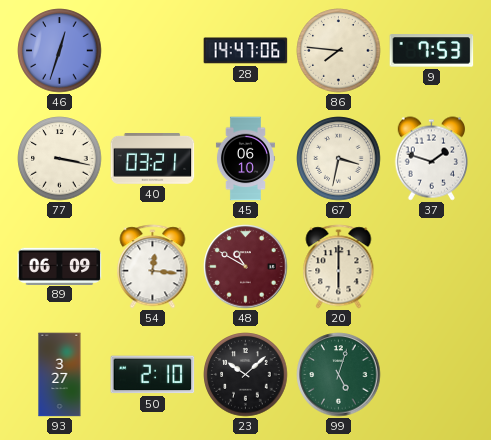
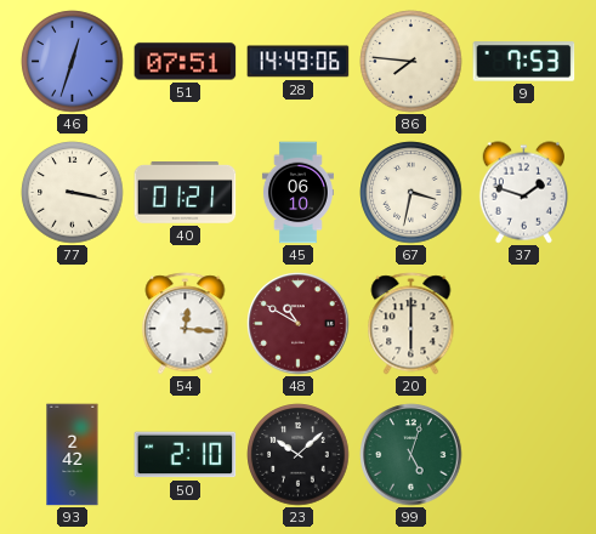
51: none -> 07:51
28: 14:47 -> 14:49
40: 03:21 -> 01:21
89: 06:09 -> none
93: 3:27 -> 2:42
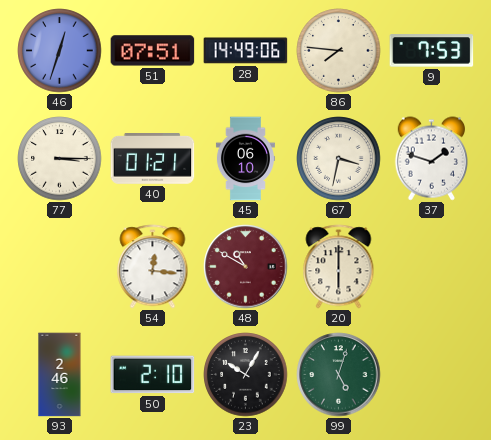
77: 3:17 -> 3:15
93: 2:42 -> 2:46
23: 10:08 -> 10:05
